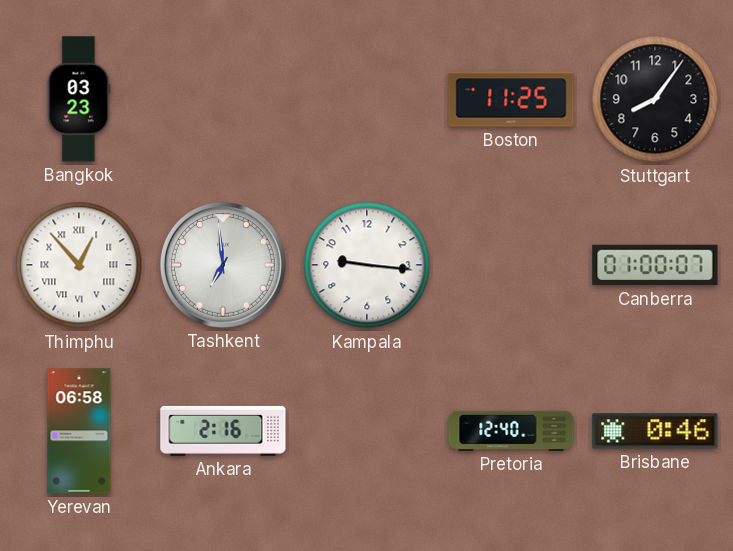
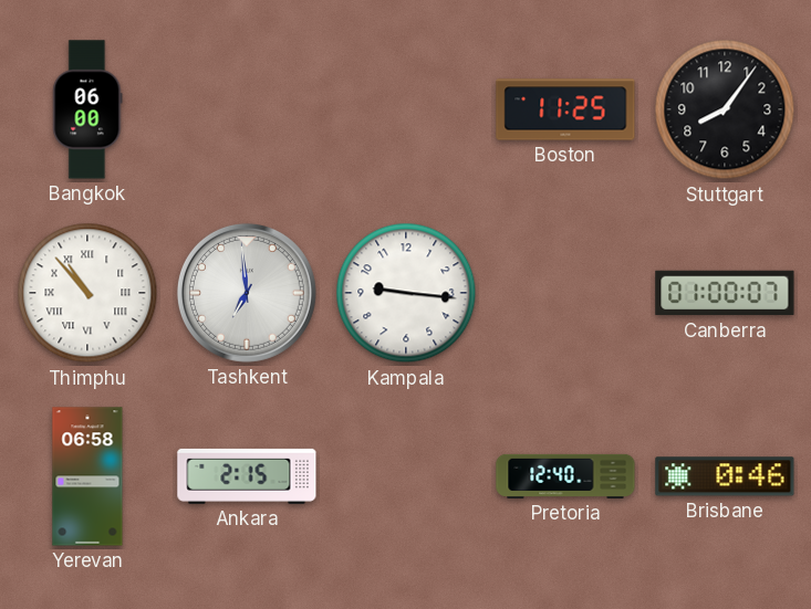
Bangkok: 03:23 -> 06:00
Thimphu: 12:53 -> 10:53
Ankara: 2:16 -> 2:15
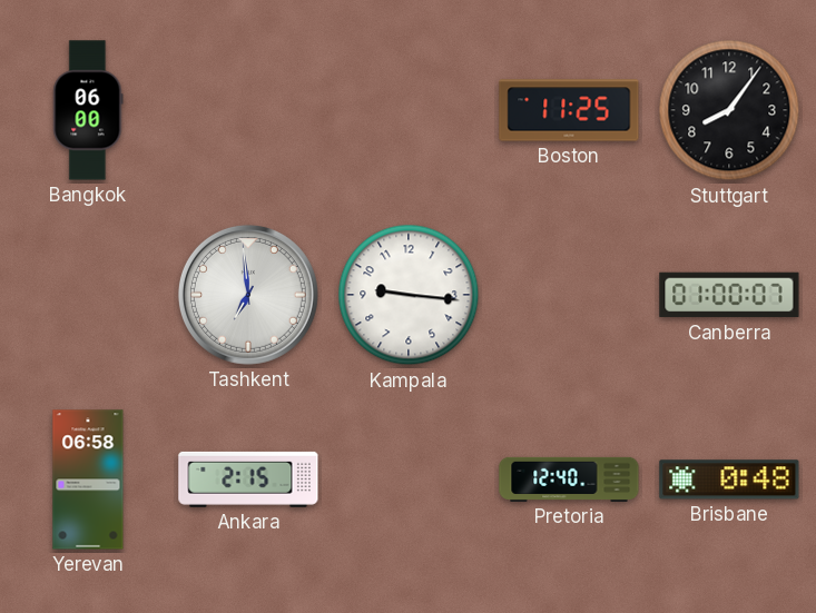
Thimphu: 10:53 -> none
Brisbane: 0:46 -> 0:48
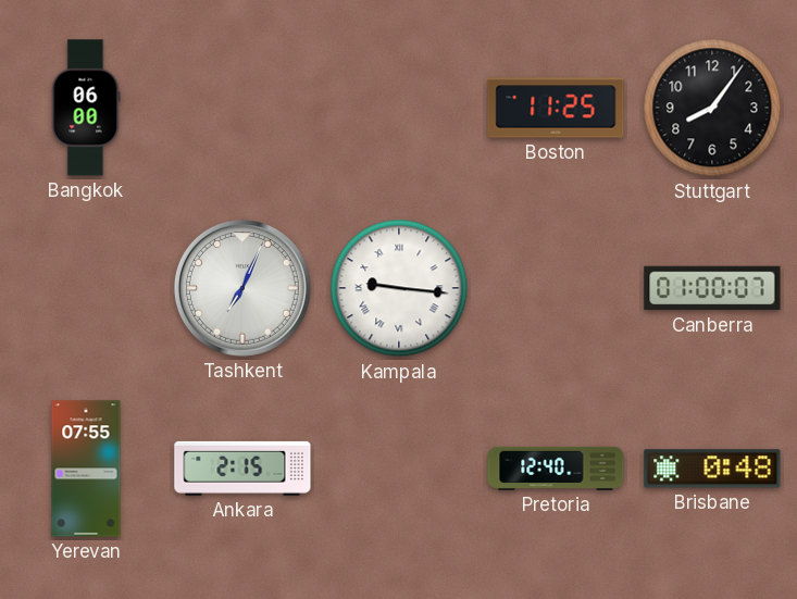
Tashkent: 6:59 -> 7:04
Kampala numerals: Arabic -> Roman
Yerevan: 06:58 -> 07:55
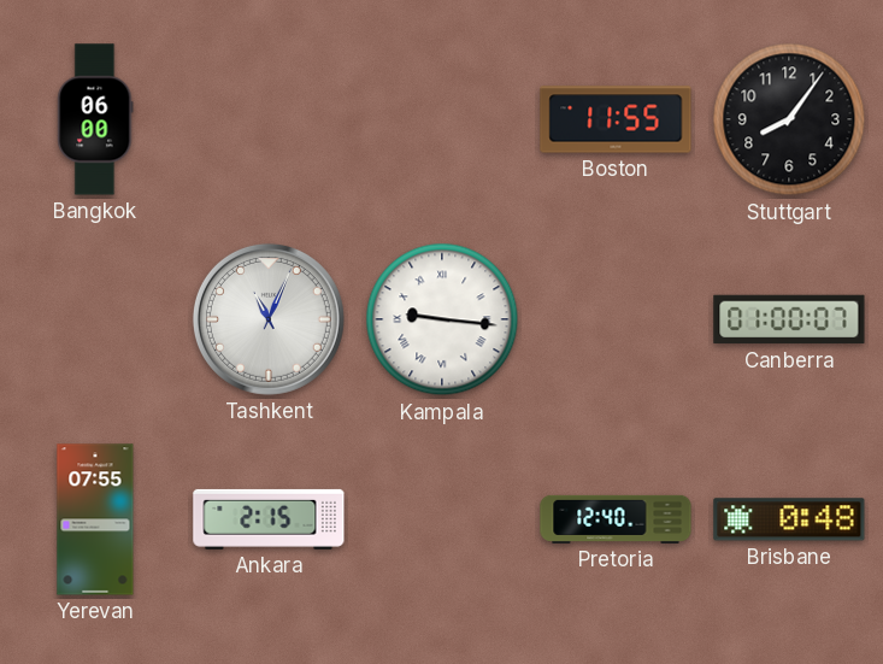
Boston: 11:25 -> 11:55
Tashkent: 7:04 -> 11:04
